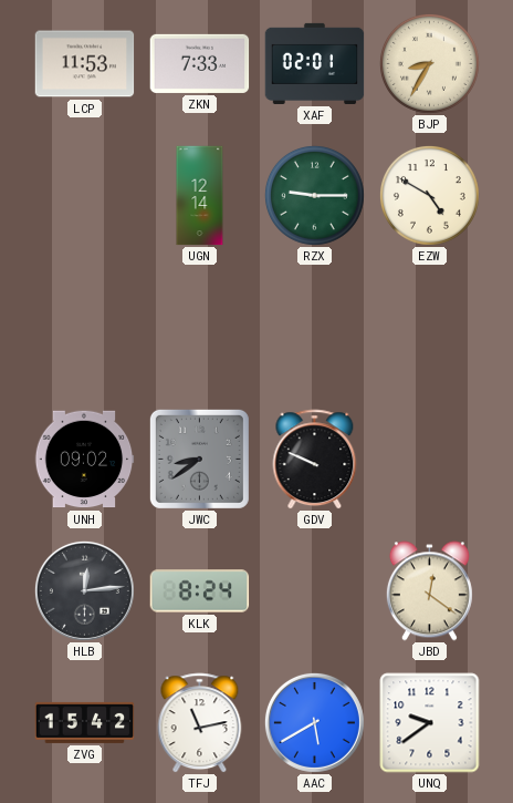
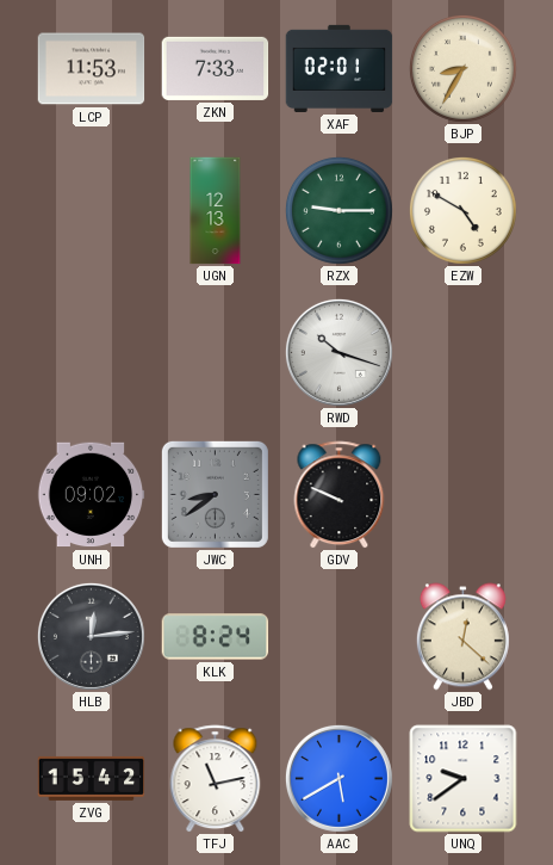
UGN: 12:14 -> 12:13
RWD: none -> 10:18
JBD: 12:21 -> 12:22
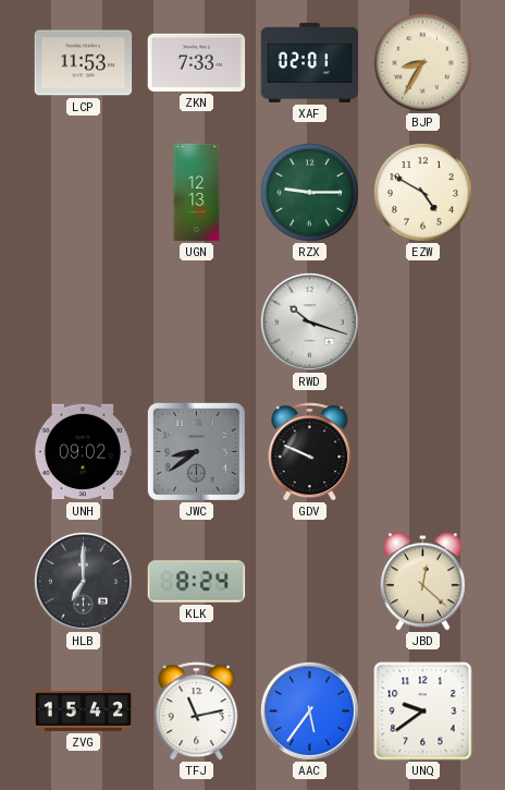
HLB: 12:14 -> 7:00
AAC: 5:40 -> 5:36
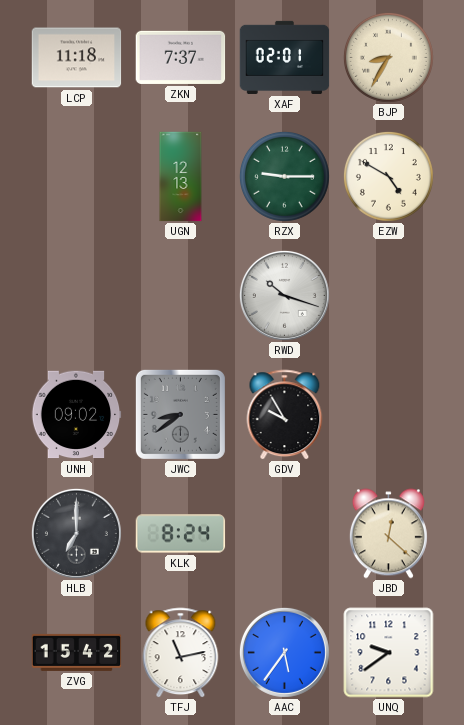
LCP: 11:53 -> 11:18
ZKN: 7:33 -> 7:37
GDV: 9:49 -> 9:55
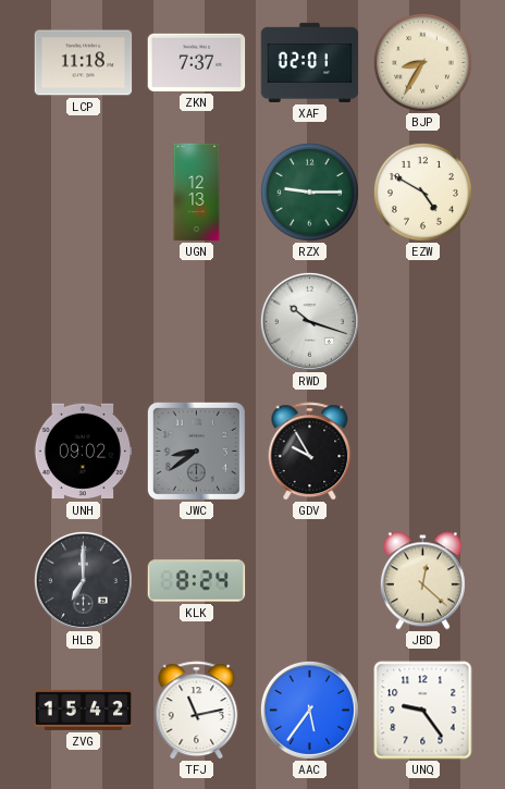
UNQ: 9:39 -> 9:24
